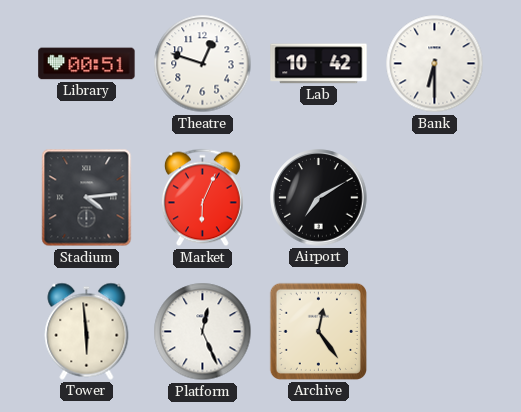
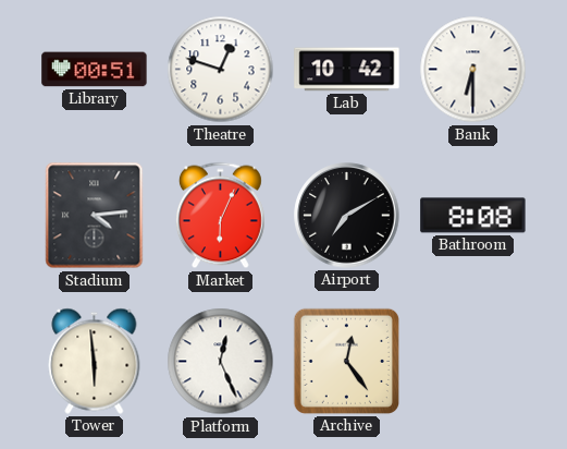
Bathroom: none -> 8:08
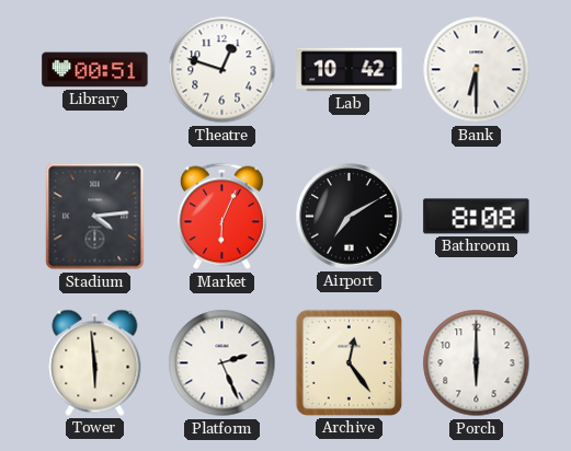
Platform: 12:26 -> 2:26
Porch: none -> 6:00
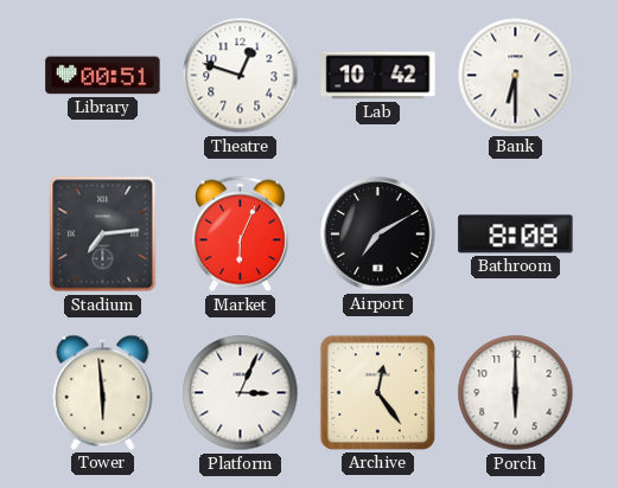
Stadium: 4:14 -> 7:14
Platform: 2:26 -> 3:04
